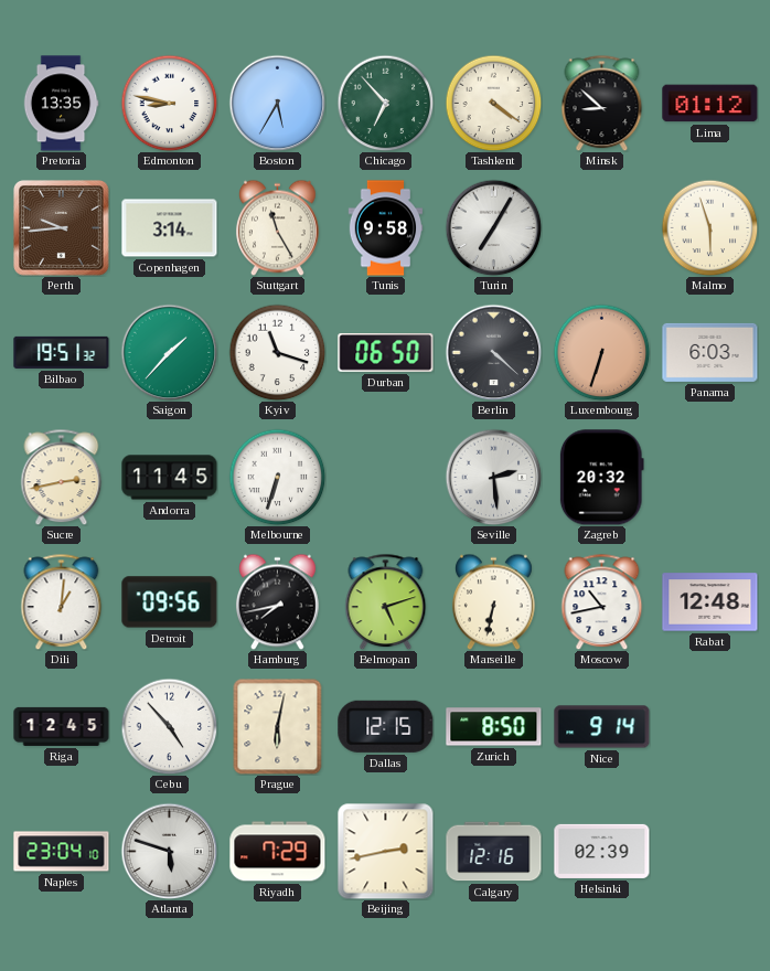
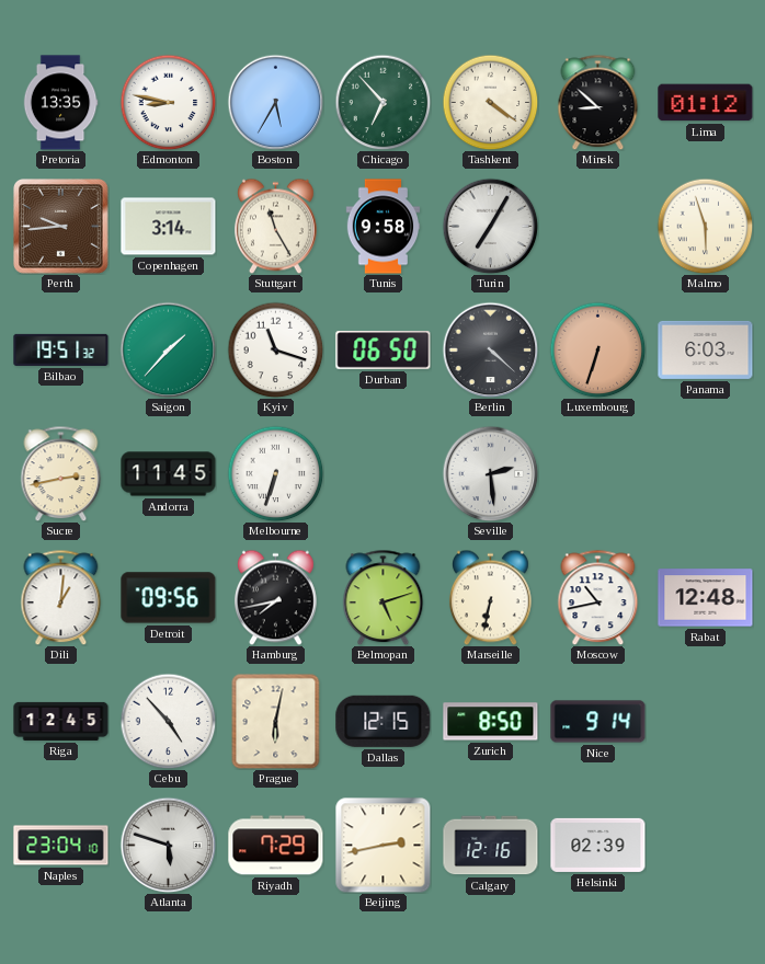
Zagreb: 20:32 -> none
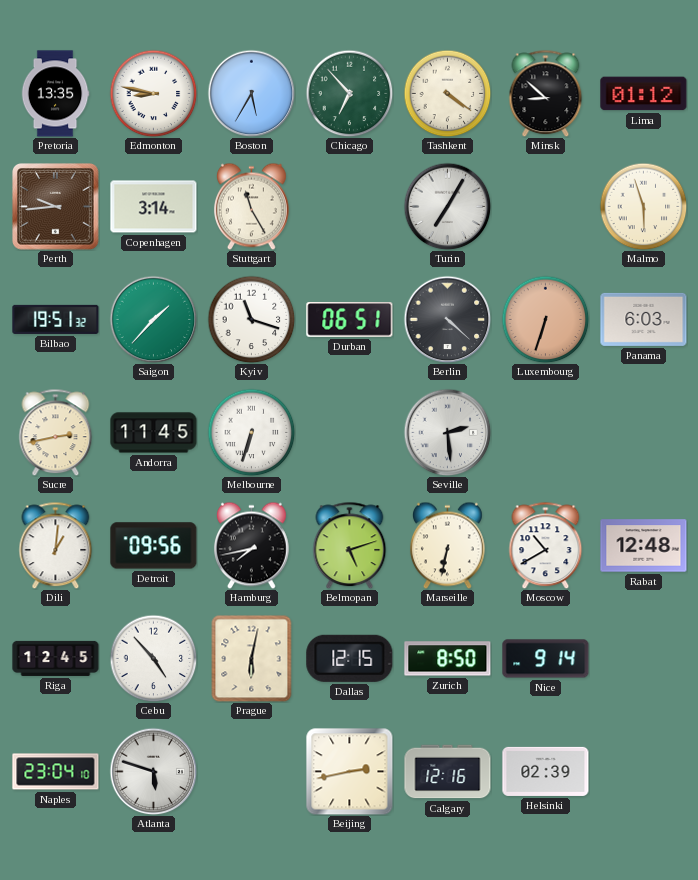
Tunis: 9:58 -> none
Durban: 06:50 -> 06:51
Moscow: 10:43 -> 10:40
Riyadh: 7:29 -> none
